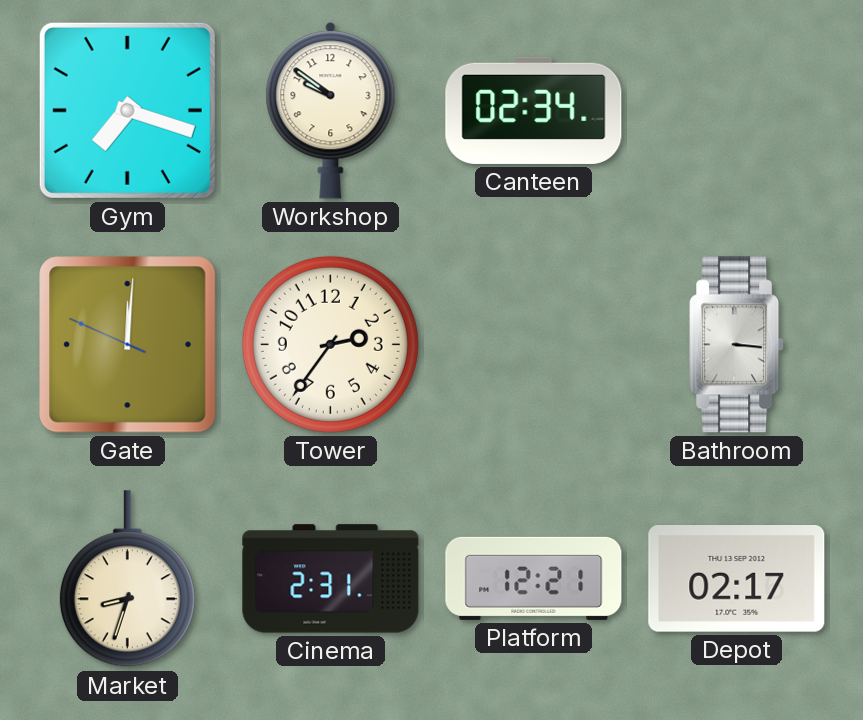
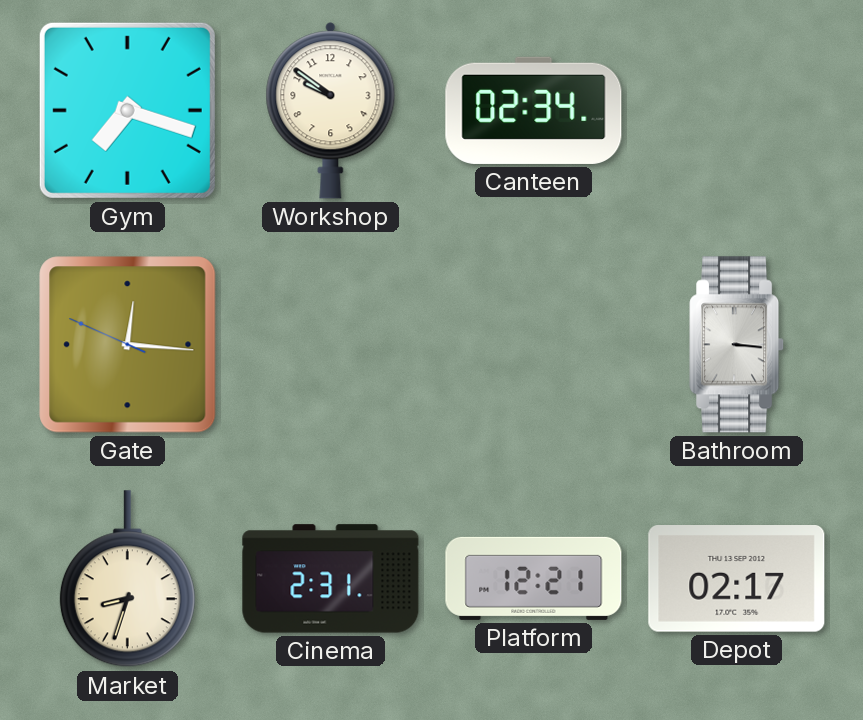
Gate: 12:00 -> 12:15
Tower: 2:36 -> none
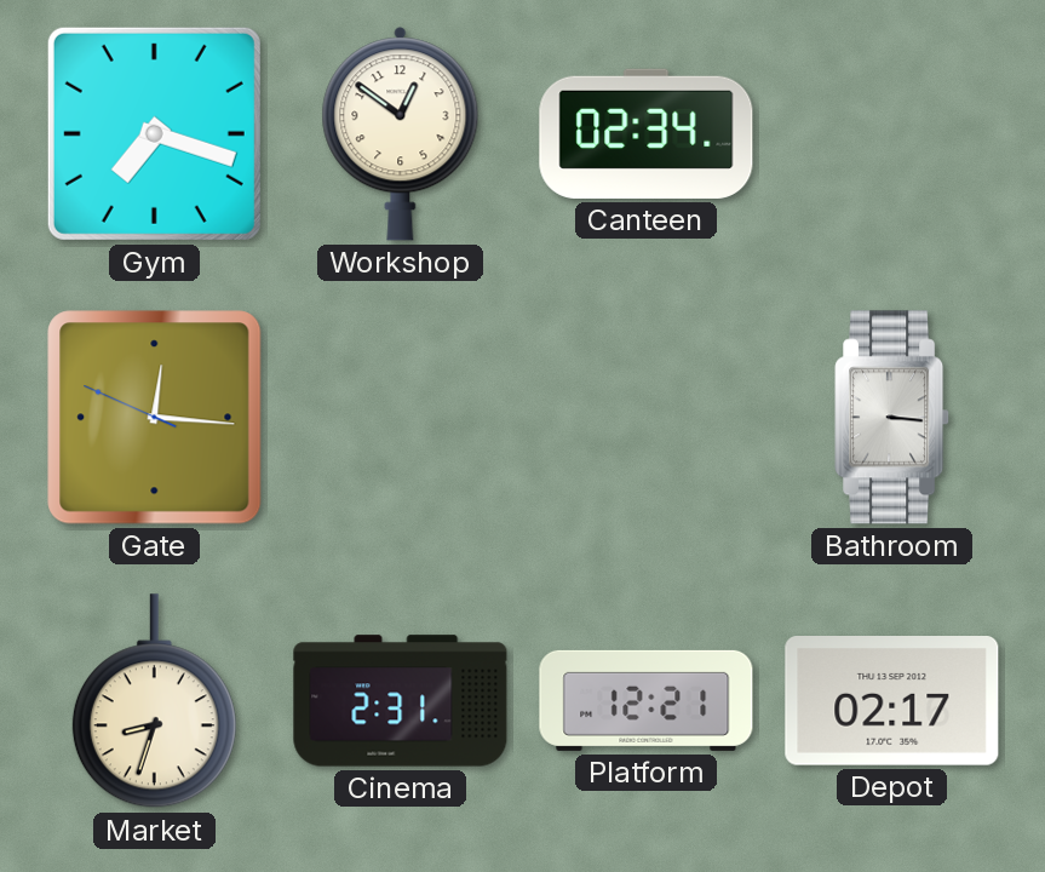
Workshop: 9:51 -> 12:51
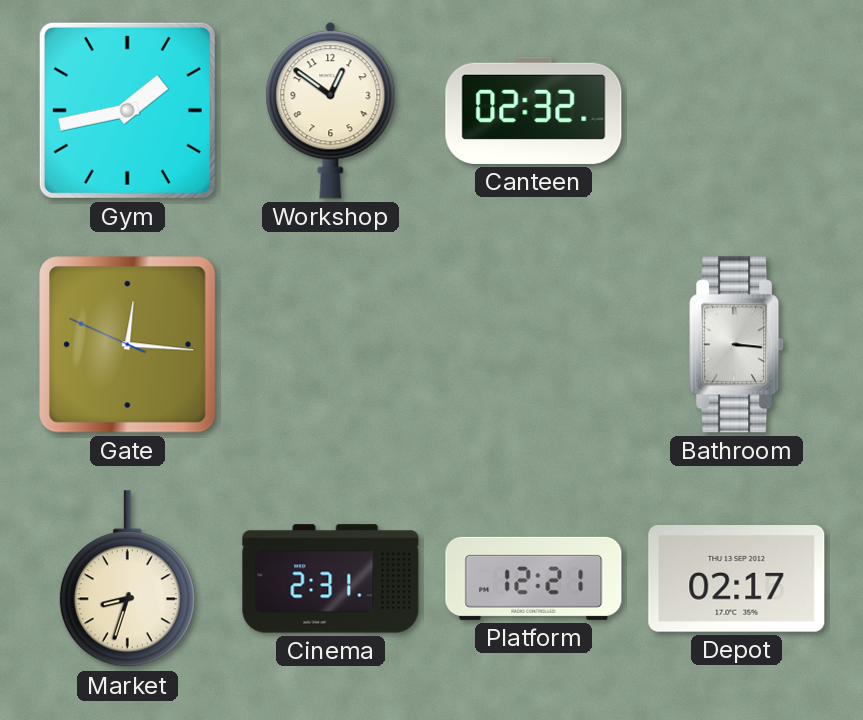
Gym: 7:18 -> 1:43
Canteen: 02:34 -> 02:32
